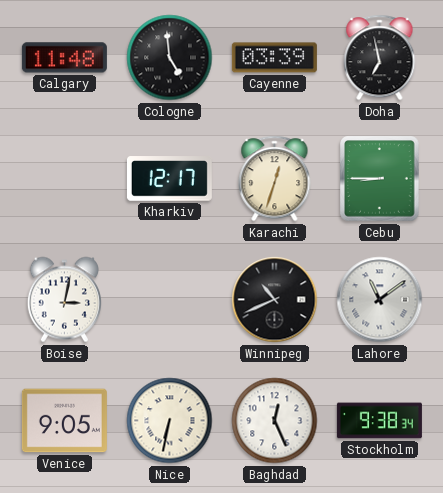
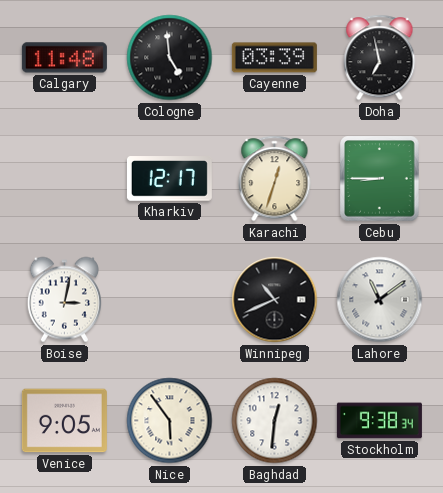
Nice: 6:32 -> 5:54
Baghdad: 12:26 -> 12:31
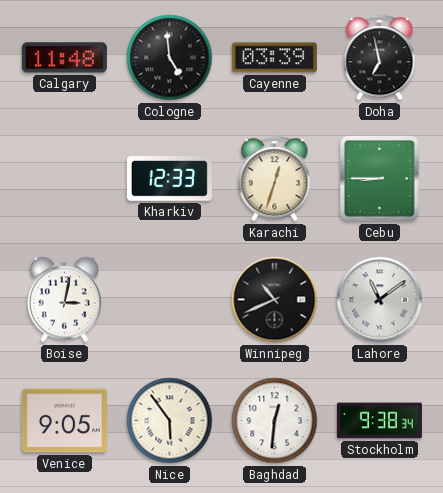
Kharkiv: 12:17 -> 12:33
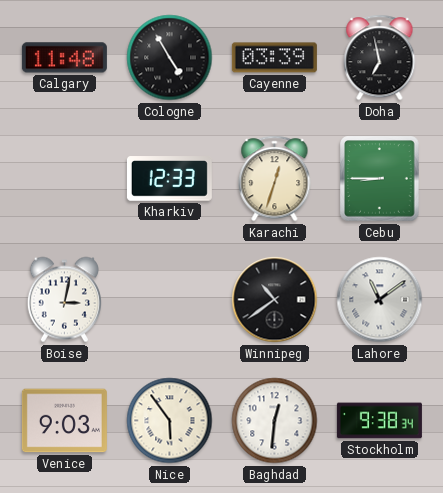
Cologne: 4:59 -> 4:55
Winnipeg: 10:41 -> 10:39
Venice: 9:05 -> 9:03
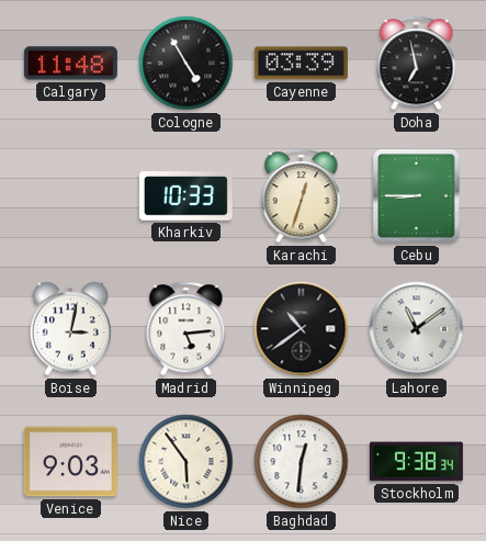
Kharkiv: 12:33 -> 10:33
Madrid: none -> 5:14
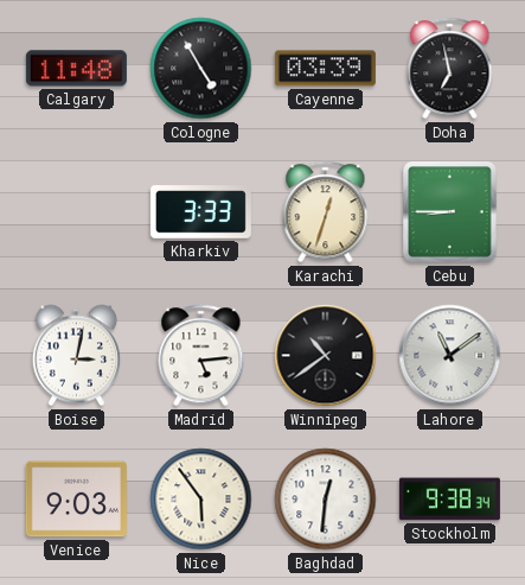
Kharkiv: 10:33 -> 3:33
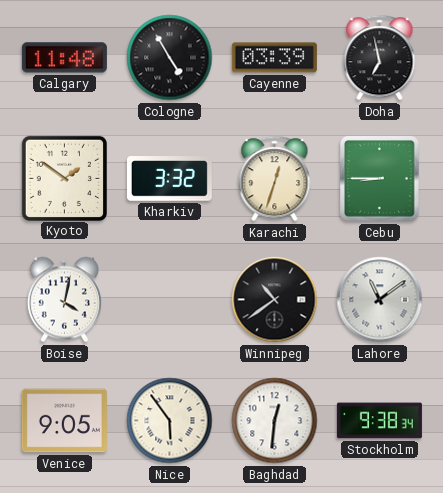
Kyoto: none -> 1:51
Kharkiv: 3:33 -> 3:32
Boise: 3:02 -> 4:02
Madrid: 5:14 -> none
Venice: 9:03 -> 9:05
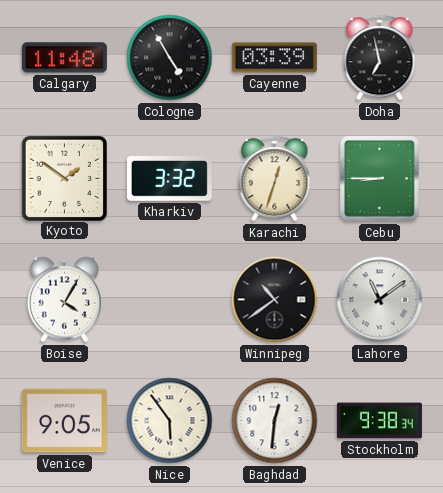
Boise: 4:02 -> 4:05
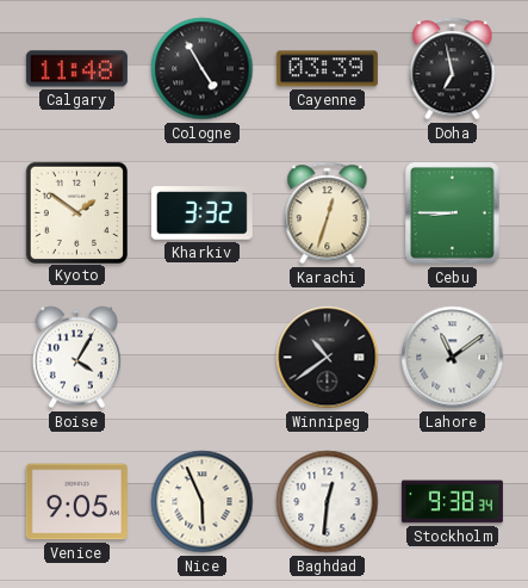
Nice: 5:54 -> 5:56
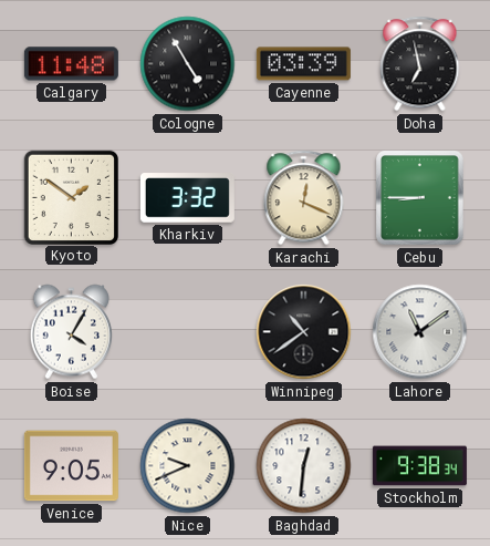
Karachi: 12:33 -> 12:19
Nice: 5:56 -> 9:41
